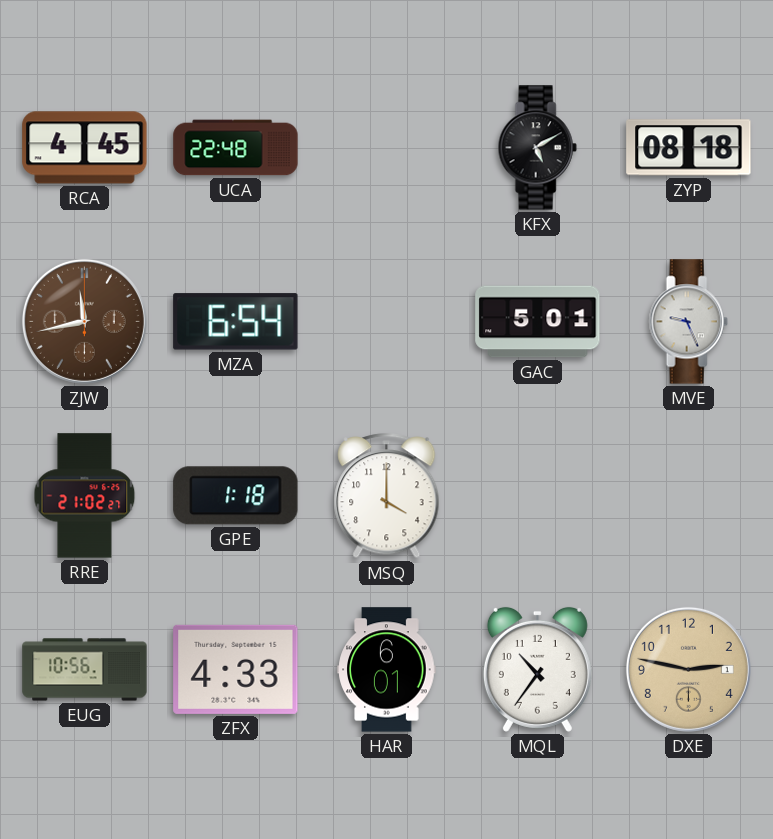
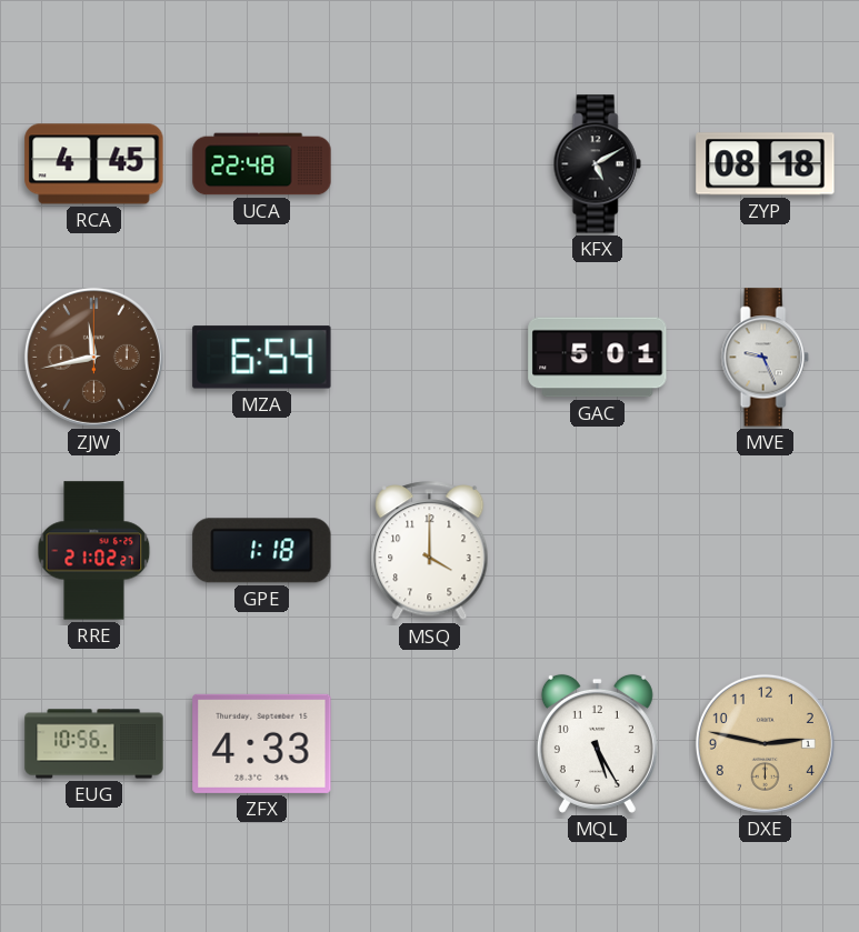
HAR: 6:01 -> none
MQL: 10:36 -> 5:25
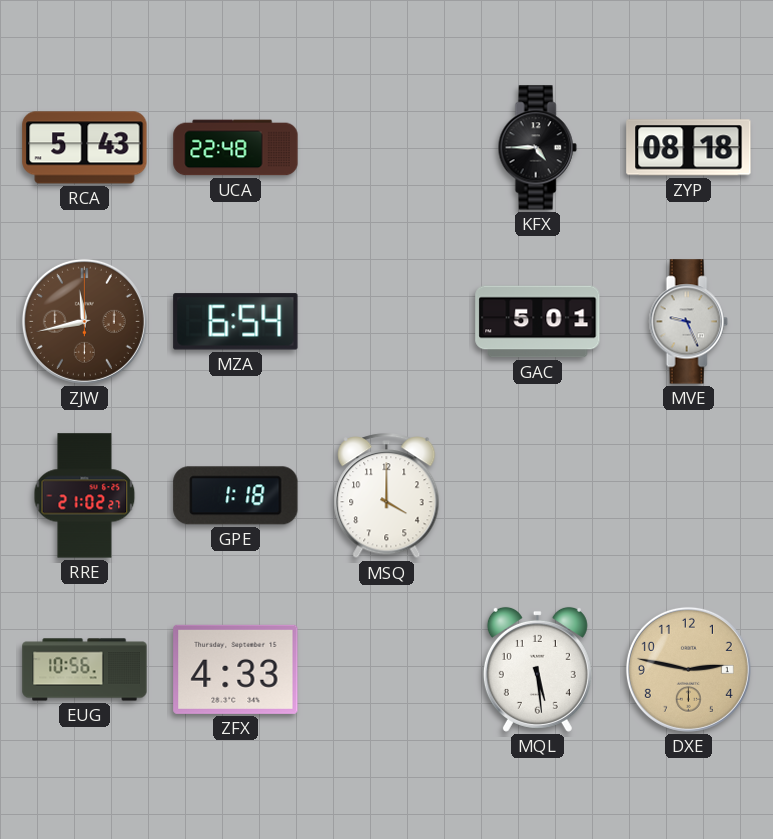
RCA: 4:45 -> 5:43
KFX: 5:10 -> 4:45
MQL: 5:25 -> 5:29
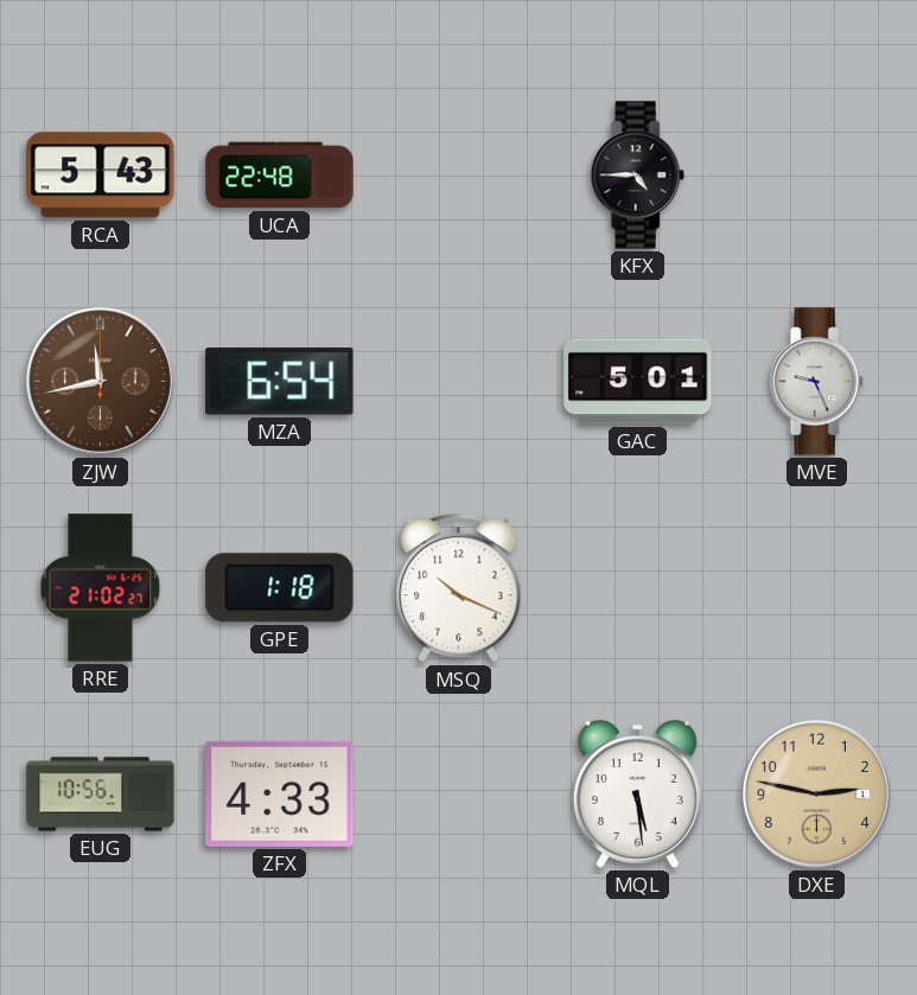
ZYP: 08:18 -> none
MSQ: 4:00 -> 10:19
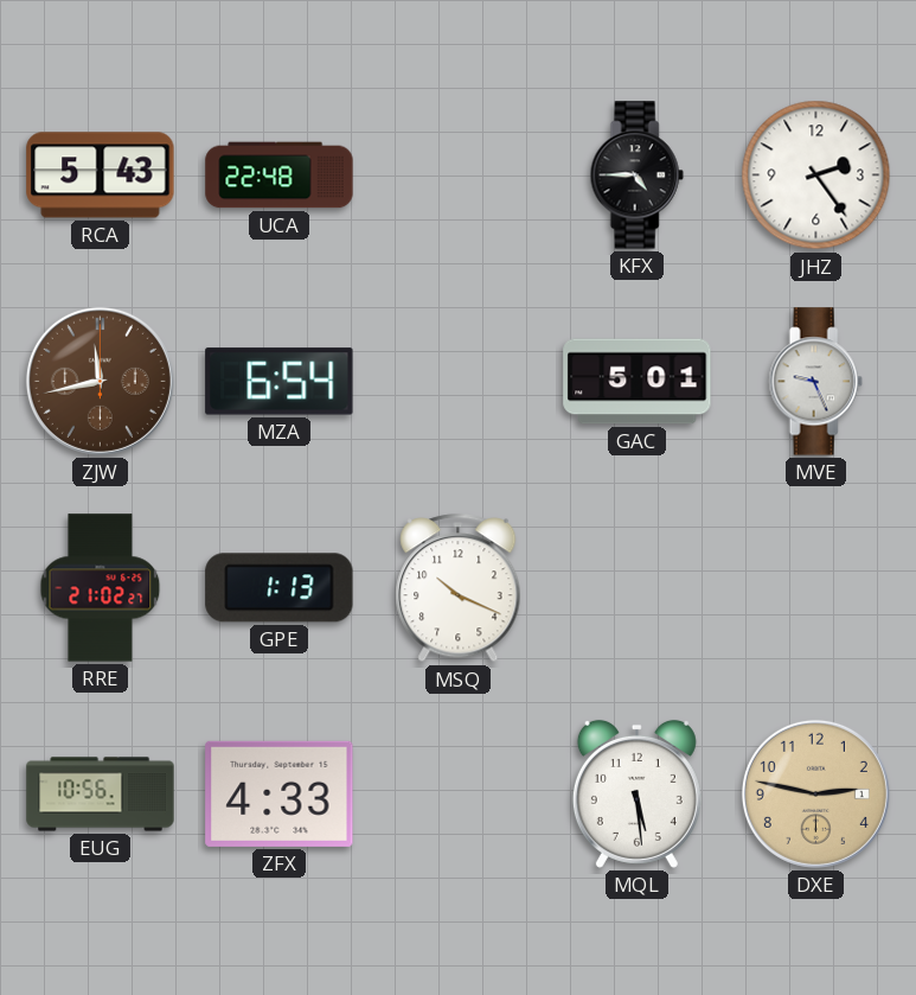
JHZ: none -> 2:24
GPE: 1:18 -> 1:13
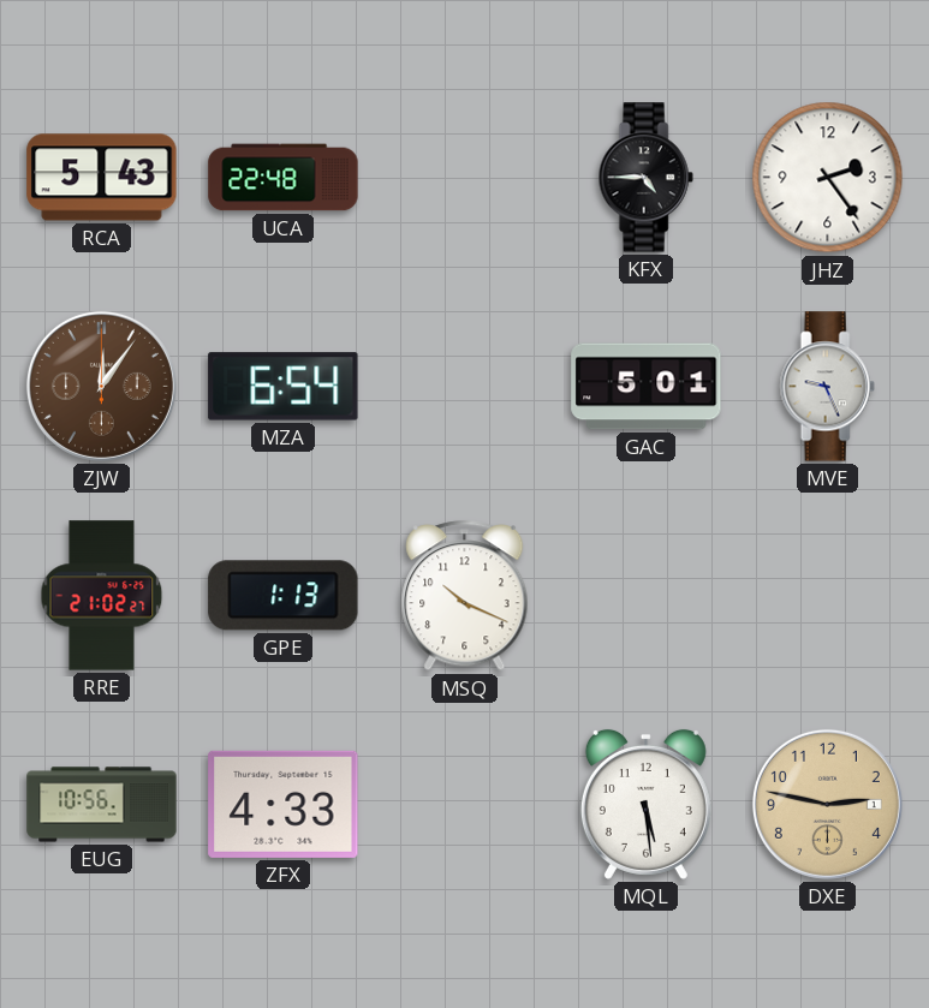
ZJW: 11:43 -> 12:06
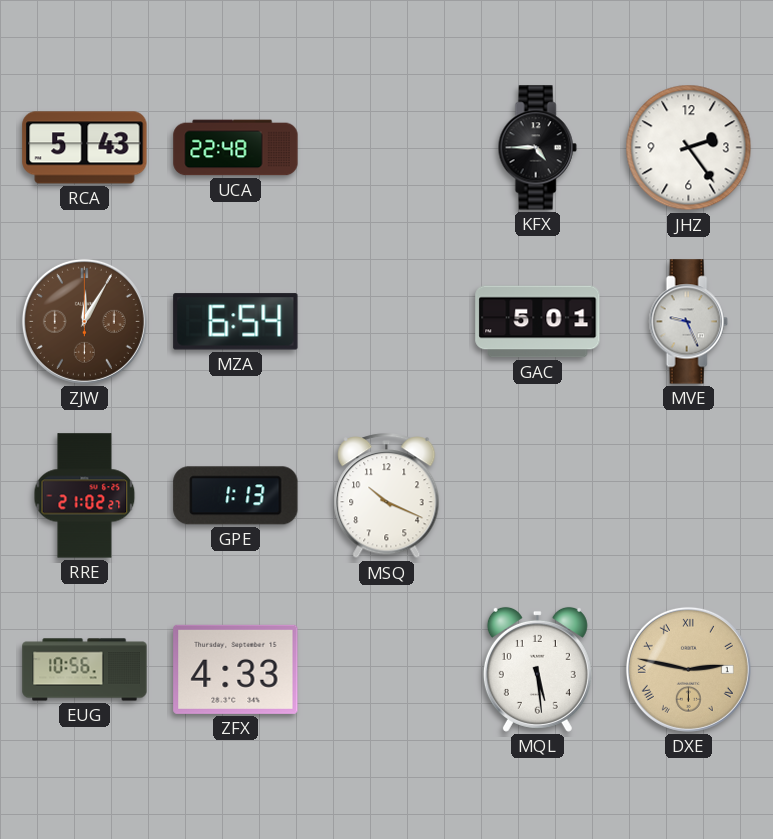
ZJW: 12:06 -> 12:05
DXE numerals: Arabic -> Roman
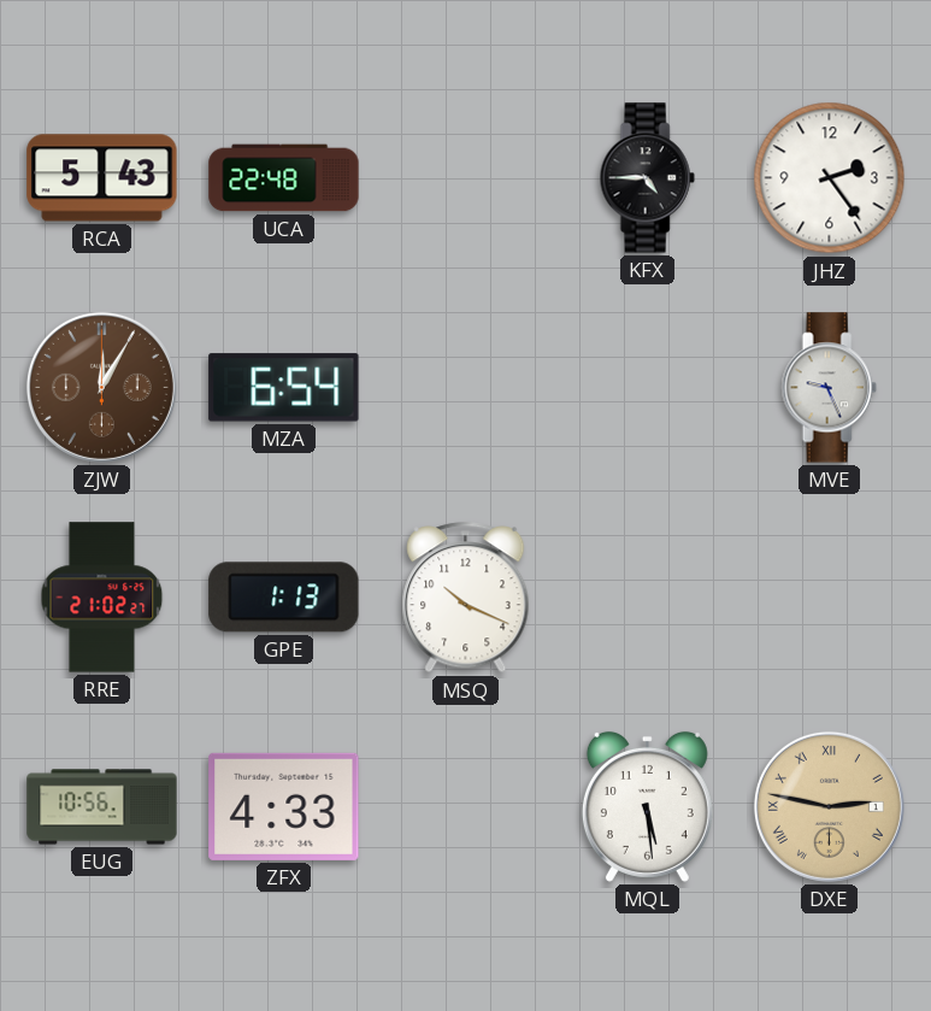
GAC: 5:01 -> none
